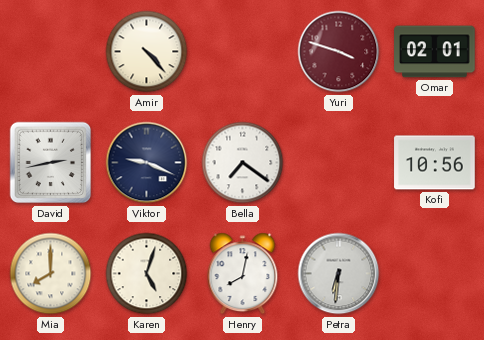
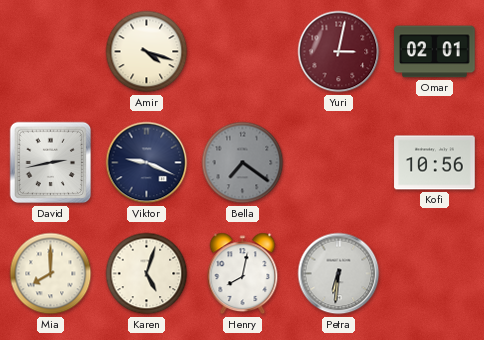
Amir: 4:23 -> 4:18
Yuri: 3:48 -> 3:02
Bella dial: white -> grey
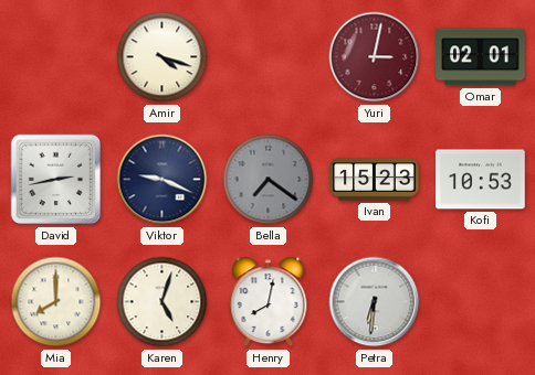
Ivan: none -> 15:23
Kofi: 10:56 -> 10:53
